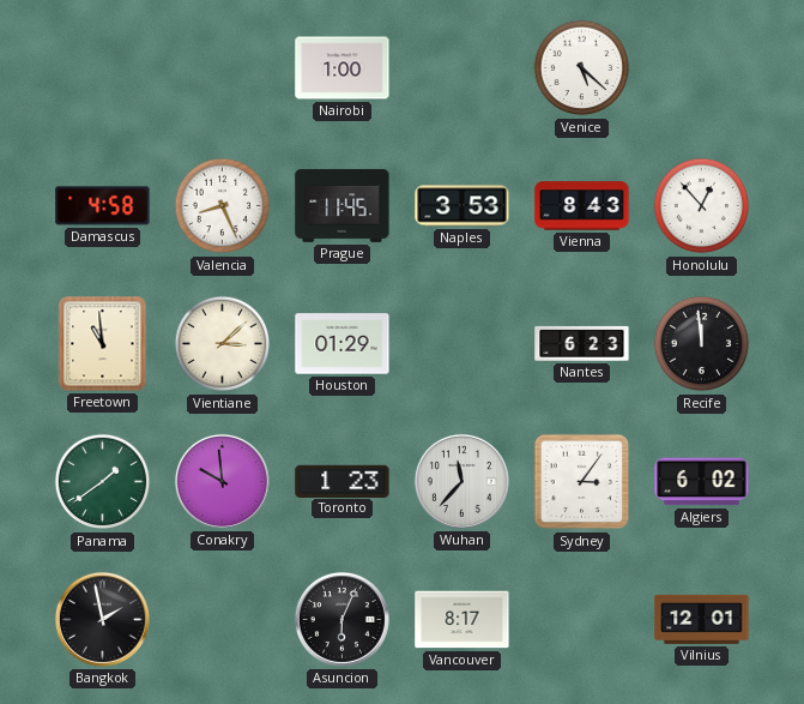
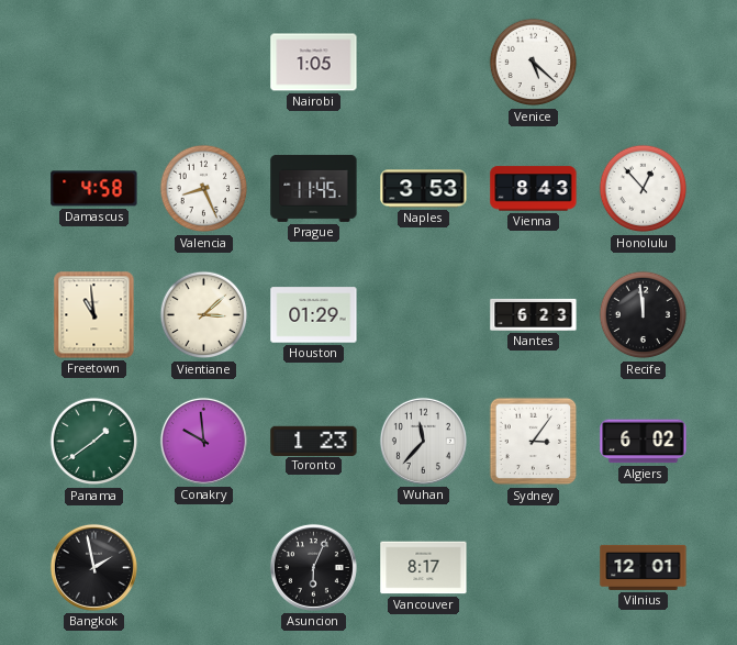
Nairobi: 1:00 -> 1:05
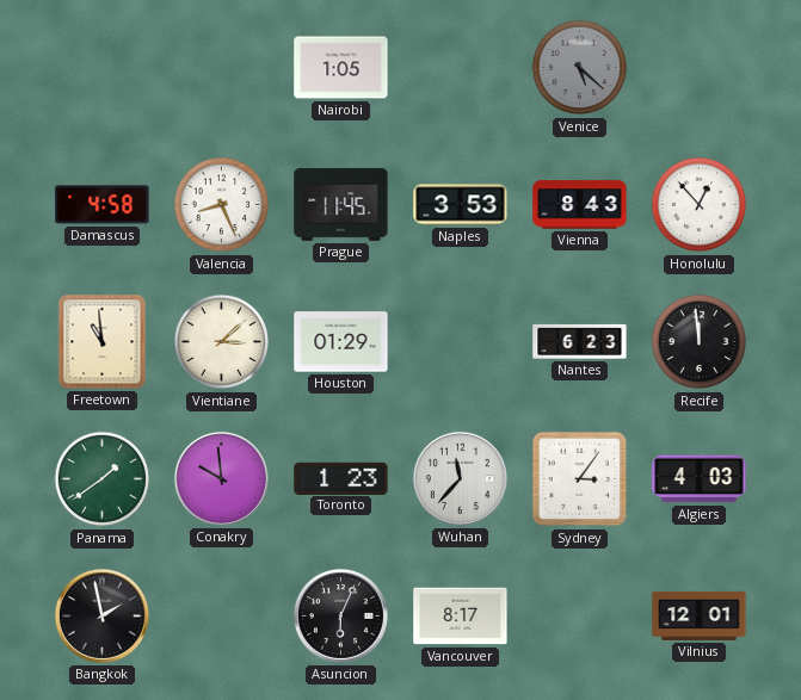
Venice dial: white -> grey
Algiers: 6:02 -> 4:03
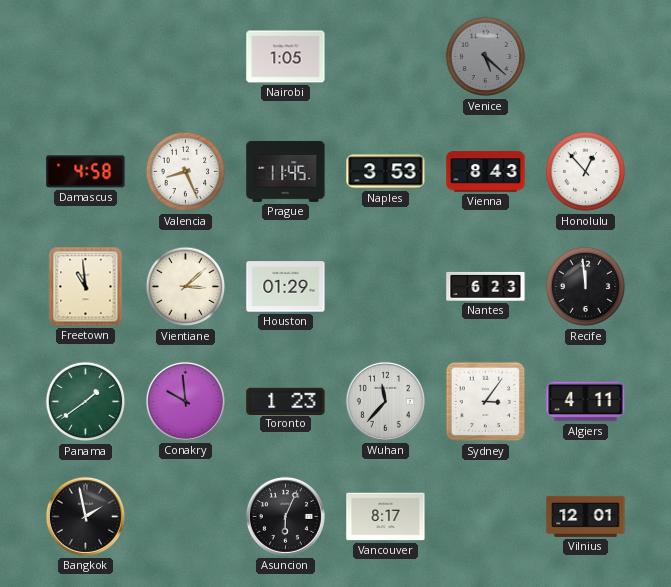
Algiers: 4:03 -> 4:11
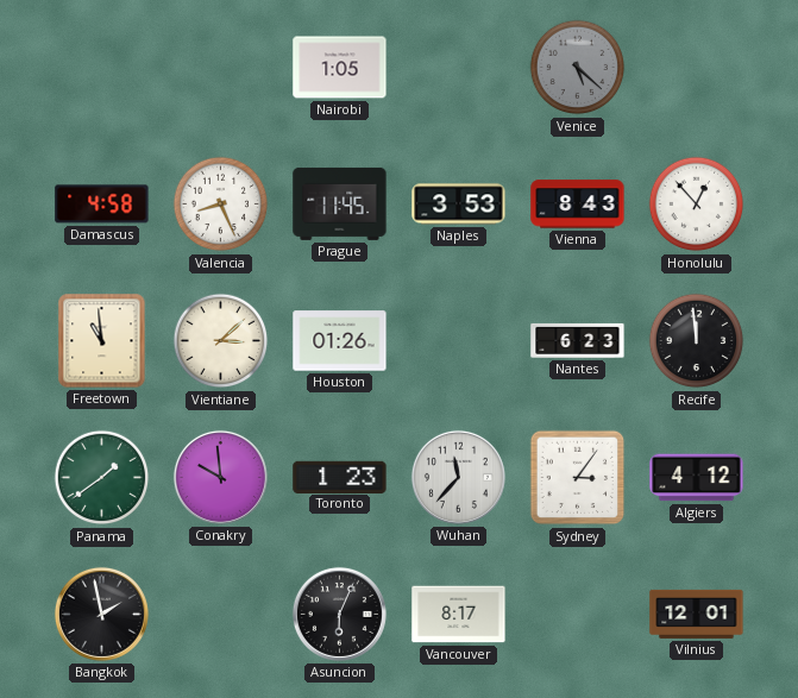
Houston: 01:29 -> 01:26
Algiers: 4:11 -> 4:12
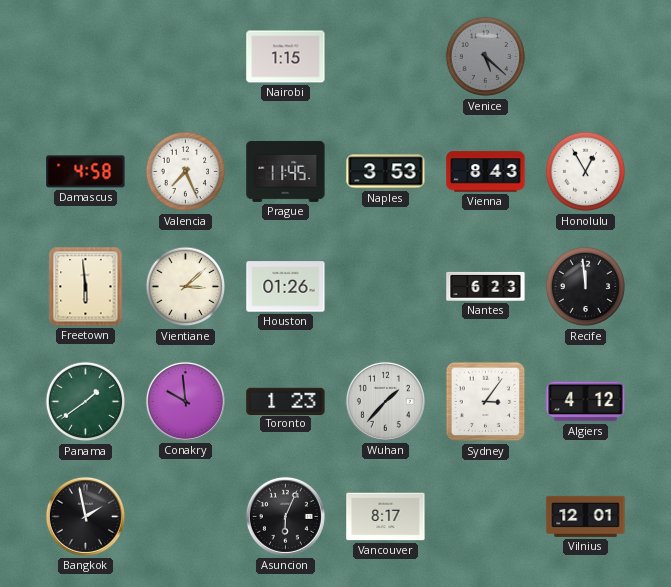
Nairobi: 1:05 -> 1:15
Valencia: 8:26 -> 7:26
Honolulu: 12:53 -> 12:55
Freetown: 10:59 -> 5:59
Wuhan: 11:37 -> 1:37
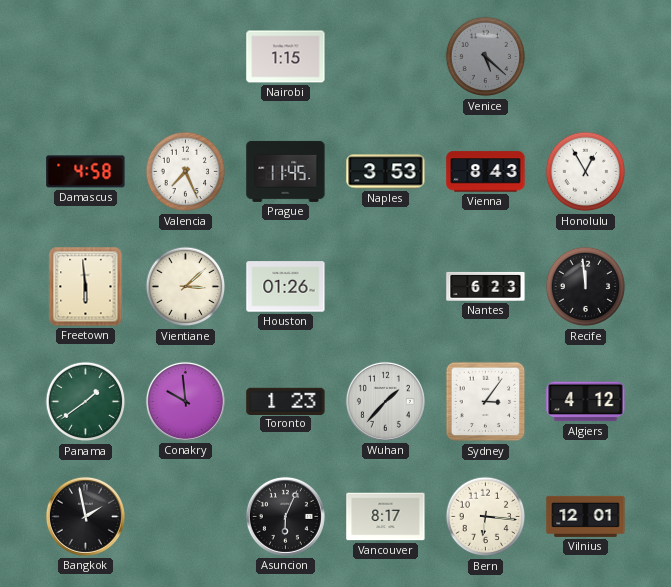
Bern: none -> 6:16
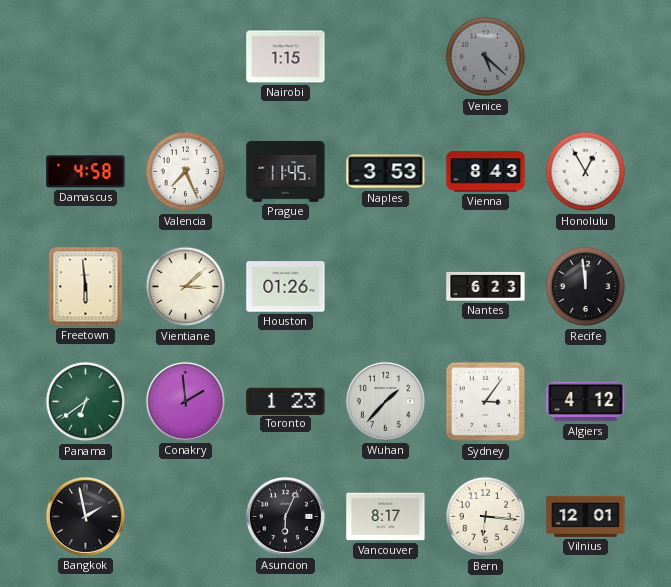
Panama: 1:39 -> 6:39
Conakry: 9:59 -> 1:59
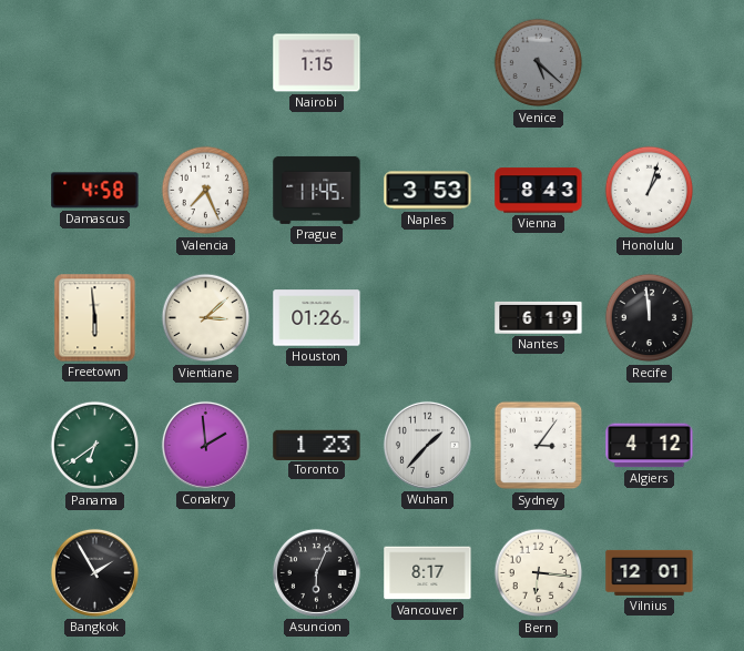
Honolulu: 12:55 -> 1:03
Nantes: 6:23 -> 6:19
Bangkok: 1:58 -> 1:55
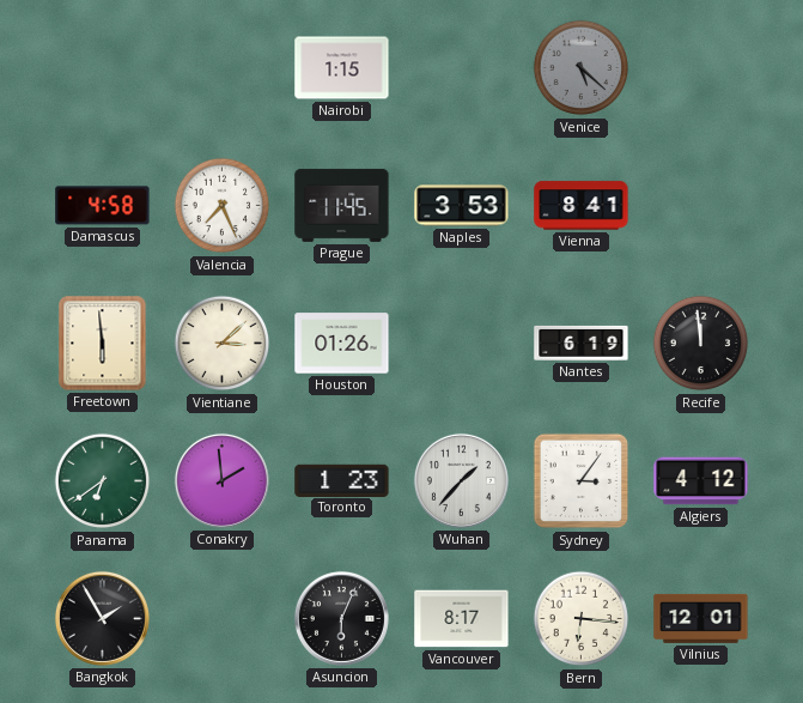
Vienna: 8:43 -> 8:41
Honolulu: 1:03 -> none
